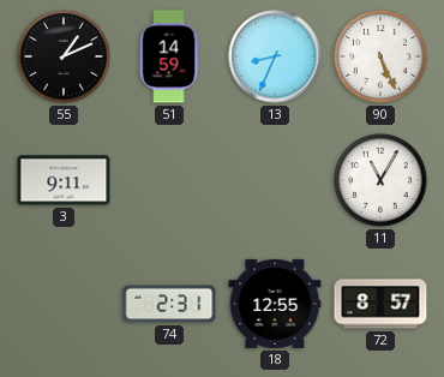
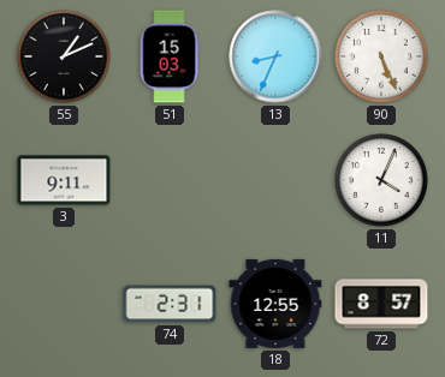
51: 14:59 -> 15:03
11: 11:05 -> 4:04
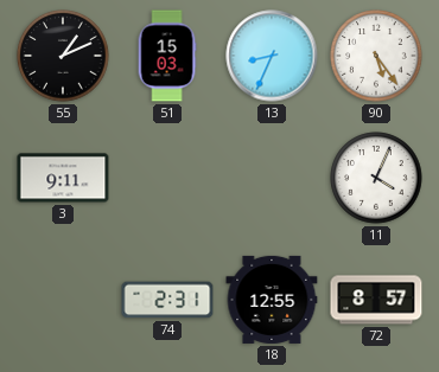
90: 5:26 -> 5:24
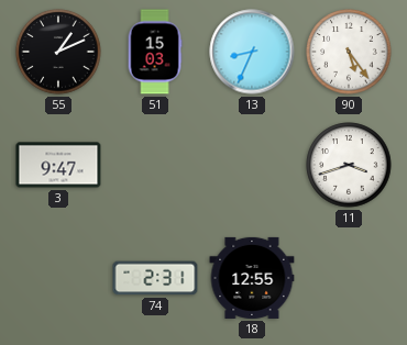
3: 9:11 -> 9:47
11: 4:04 -> 3:42
72: 8:57 -> none
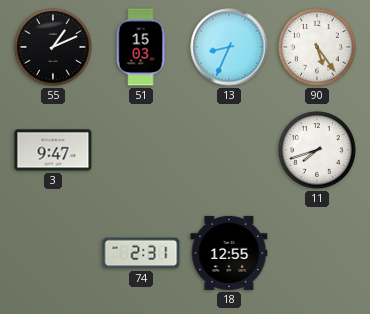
11: 3:42 -> 7:42
